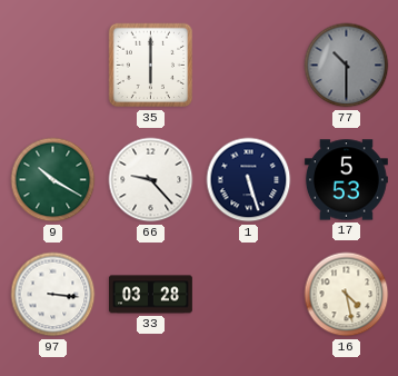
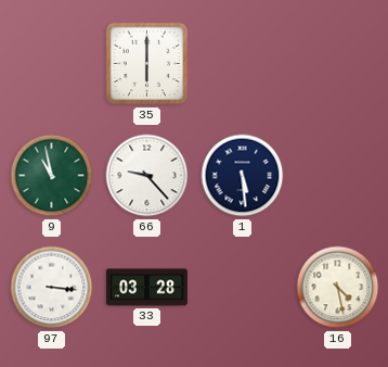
77: 10:30 -> none
9: 10:20 -> 10:58
1: 5:27 -> 5:29
17: 5:53 -> none
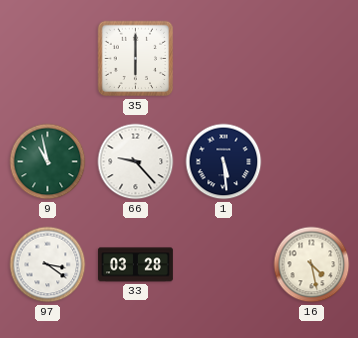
97: 3:16 -> 3:21
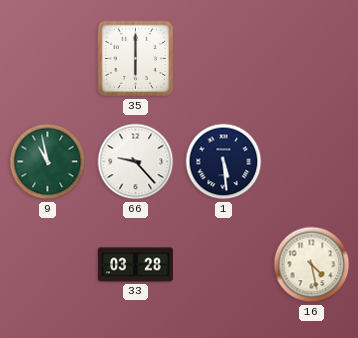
97: 3:21 -> none
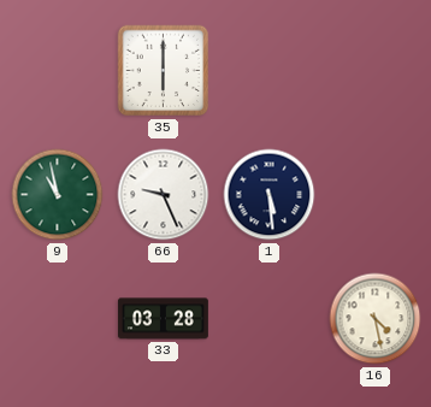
66: 9:23 -> 9:26
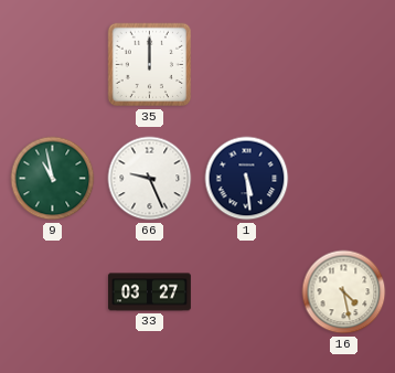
35: 6:00 -> 12:00
33: 03:28 -> 03:27
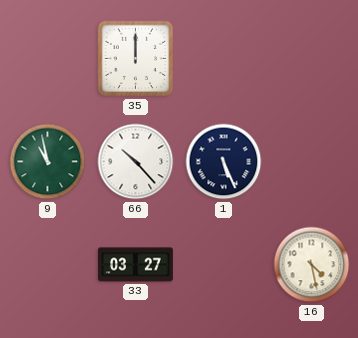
66: 9:26 -> 10:23
1: 5:29 -> 5:26
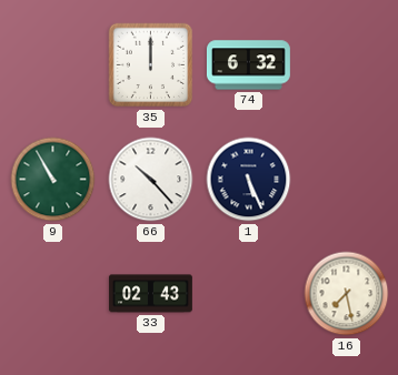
74: none -> 6:32
9: 10:58 -> 10:55
33: 03:27 -> 02:43
16: 4:28 -> 7:28
